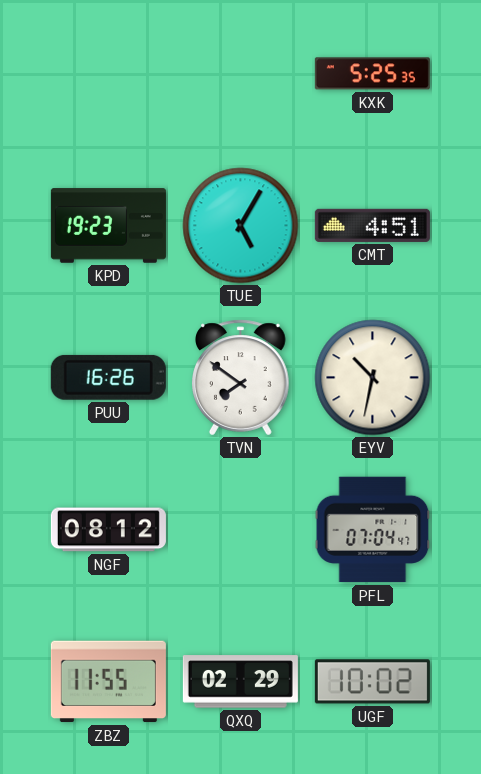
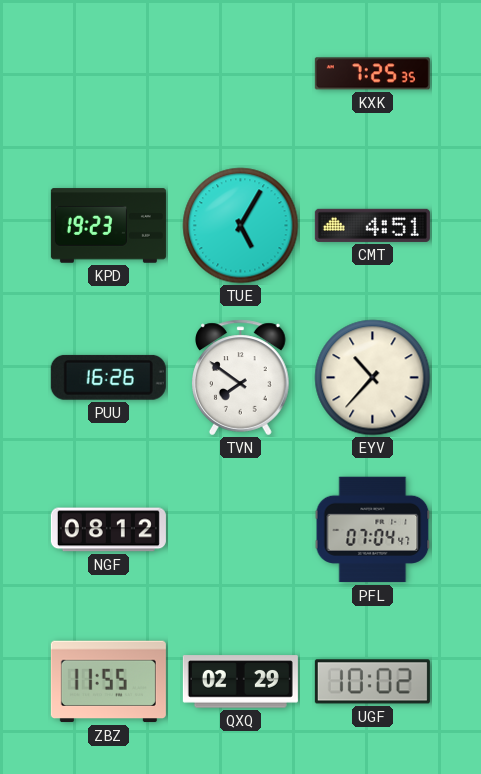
KXK: 5:25 -> 7:25
EYV: 10:32 -> 10:37
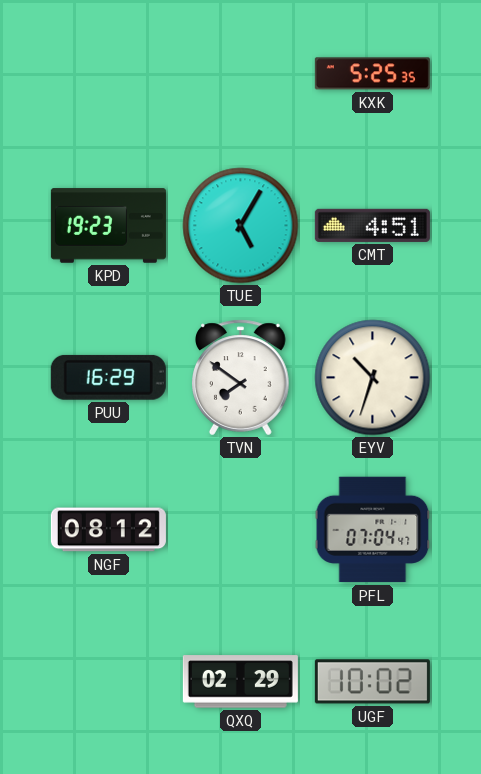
KXK: 7:25 -> 5:25
PUU: 16:26 -> 16:29
EYV: 10:37 -> 10:33
ZBZ: 11:55 -> none
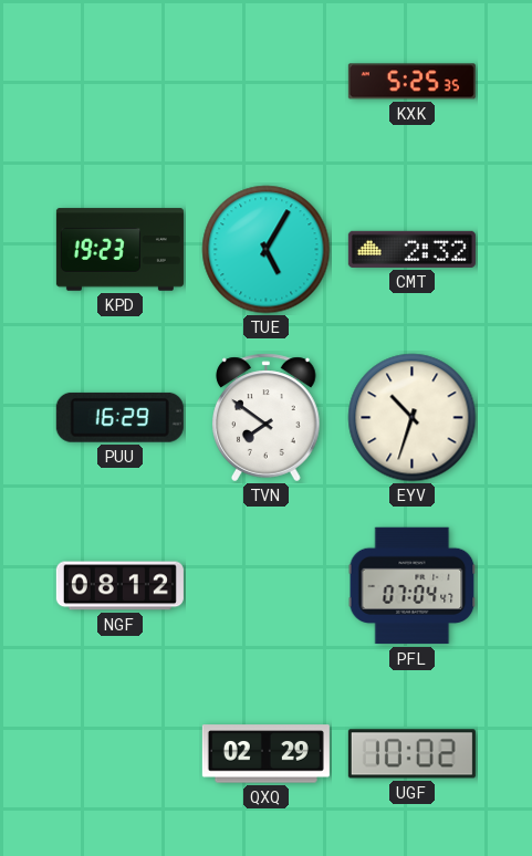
CMT: 4:51 -> 2:32
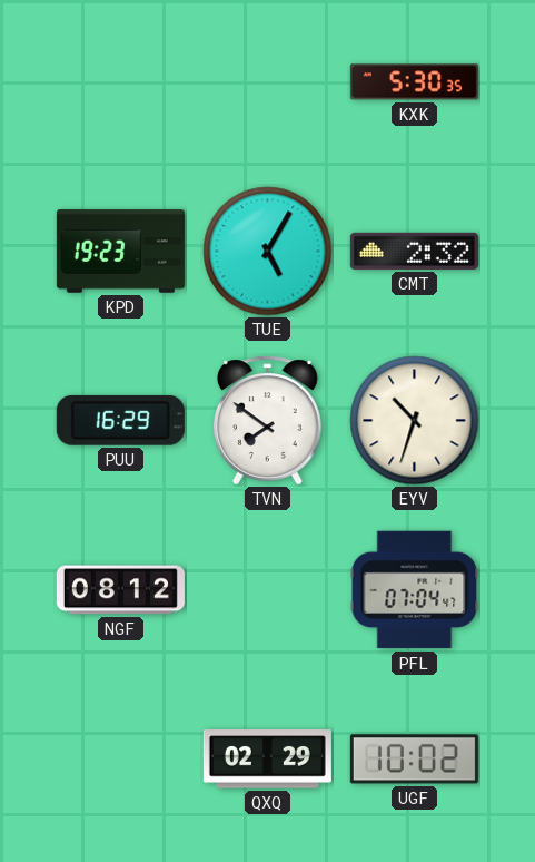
KXK: 5:25 -> 5:30
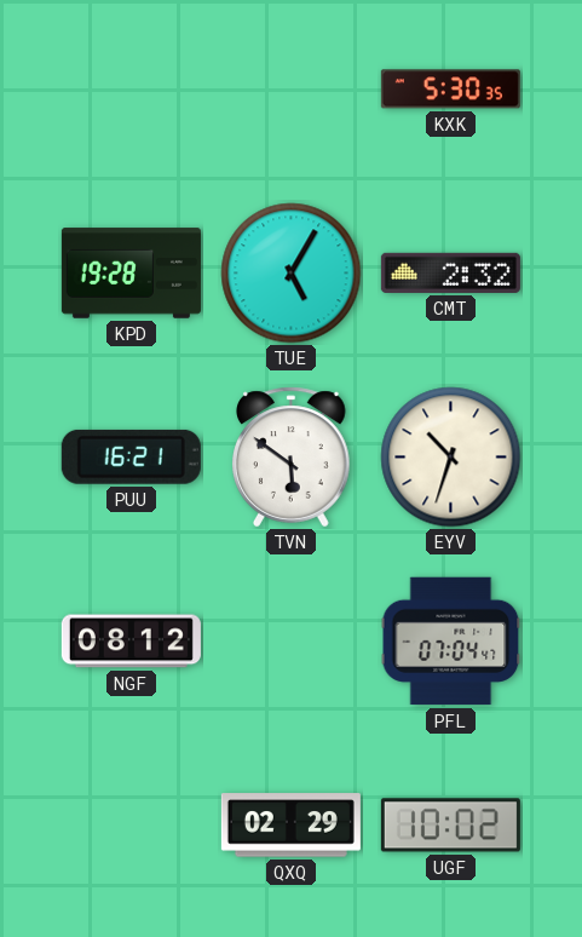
KPD: 19:23 -> 19:28
PUU: 16:29 -> 16:21
TVN: 7:51 -> 5:51
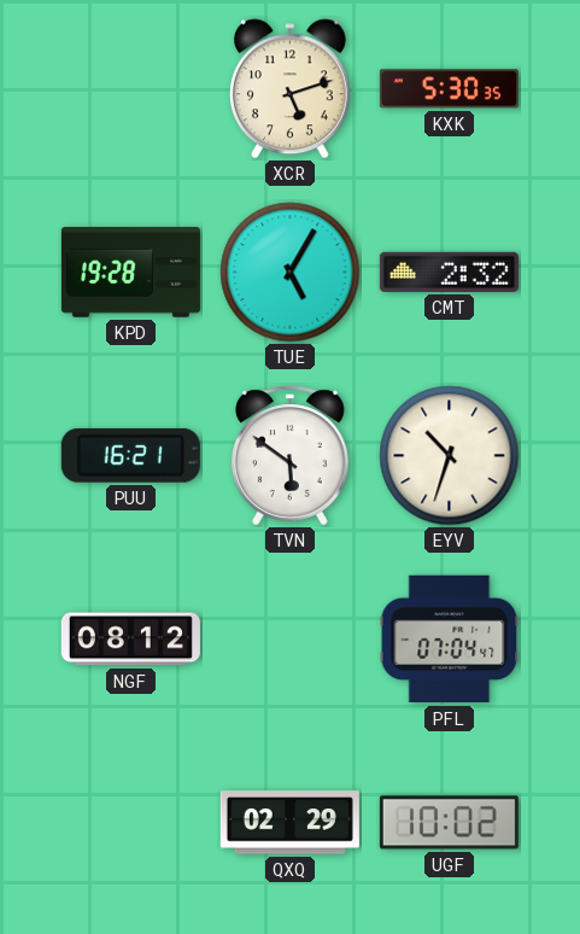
XCR: none -> 5:12
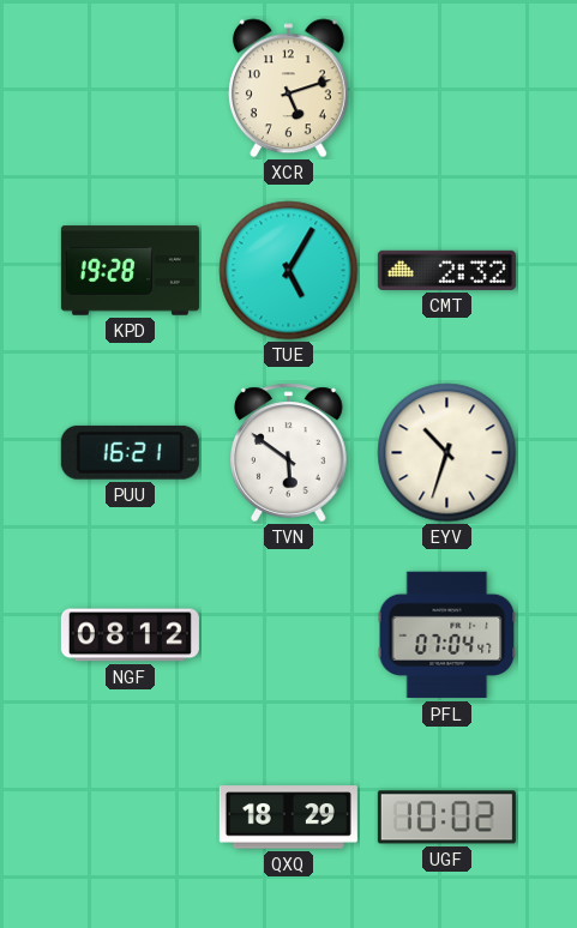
KXK: 5:30 -> none
QXQ: 02:29 -> 18:29
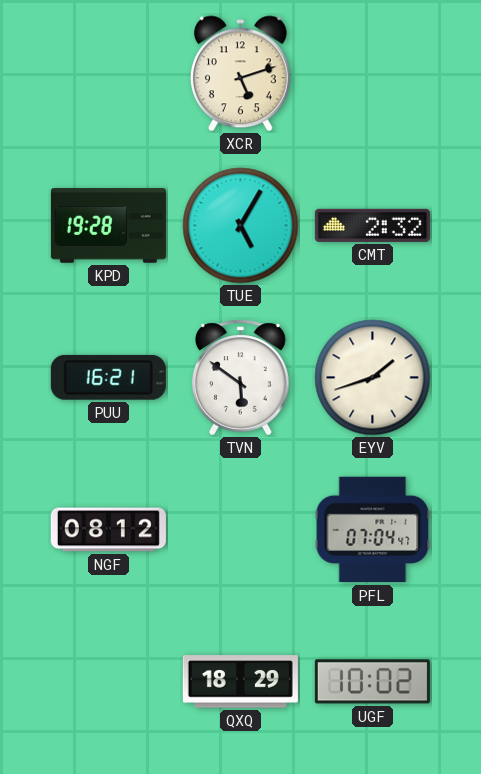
EYV: 10:33 -> 1:42
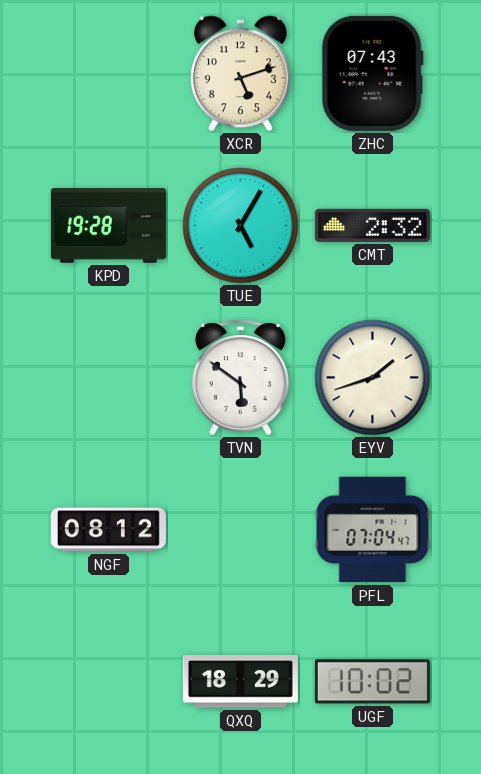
ZHC: none -> 07:43
PUU: 16:21 -> none
